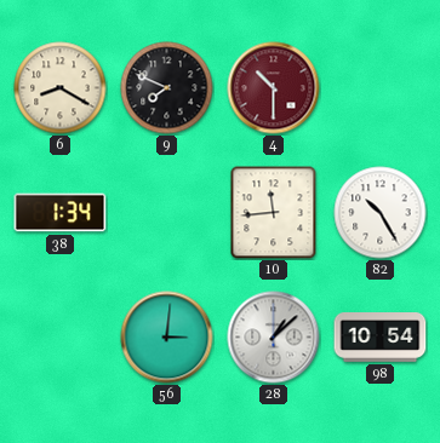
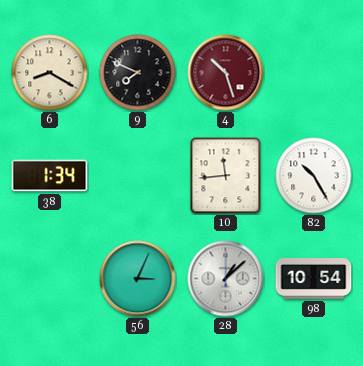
4: 10:30 -> 10:27
56: 3:01 -> 3:04
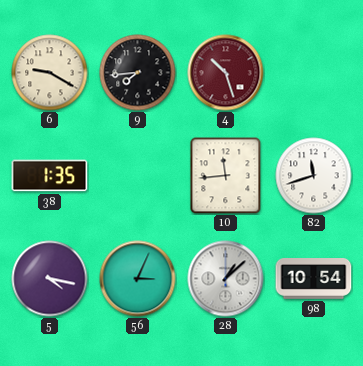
6: 8:20 -> 9:20
9: 7:49 -> 7:44
38: 1:34 -> 1:35
82: 10:25 -> 11:42
5: none -> 4:17
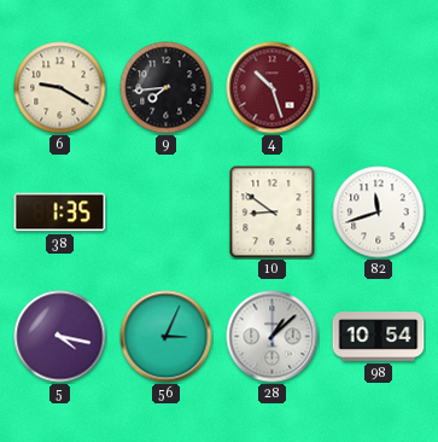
10: 11:44 -> 8:51
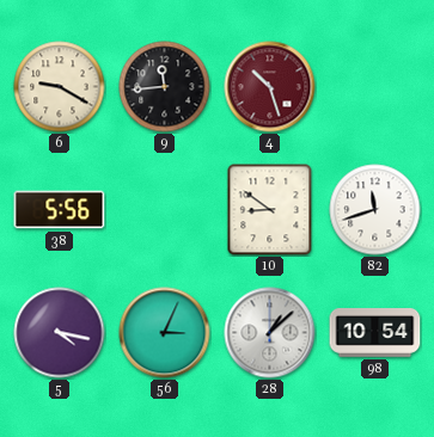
9: 7:44 -> 11:44
38: 1:35 -> 5:56
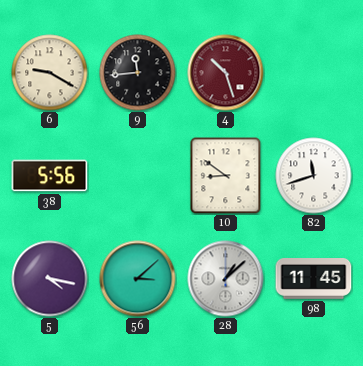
56: 3:04 -> 3:08
98: 10:54 -> 11:45
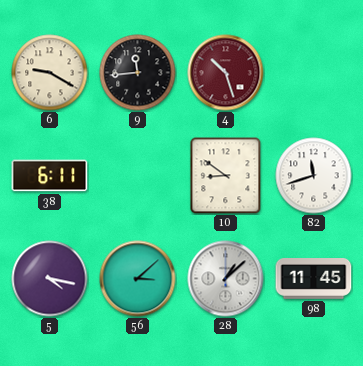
38: 5:56 -> 6:11
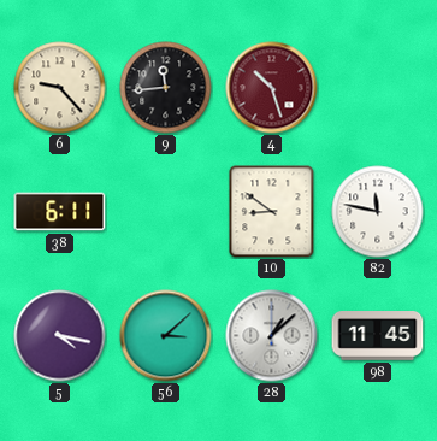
6: 9:20 -> 9:23
82: 11:42 -> 11:47
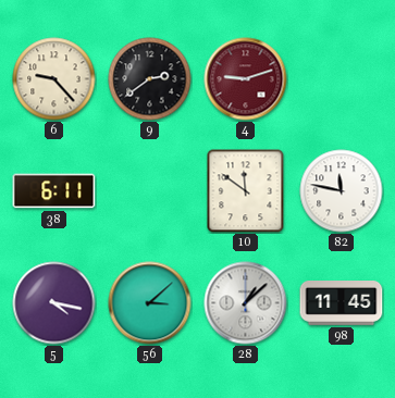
9: 11:44 -> 2:39
4: 10:27 -> 9:12
10: 8:51 -> 11:51
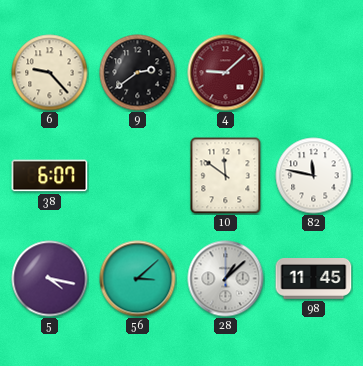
4: 9:12 -> 9:08
38: 6:11 -> 6:07
